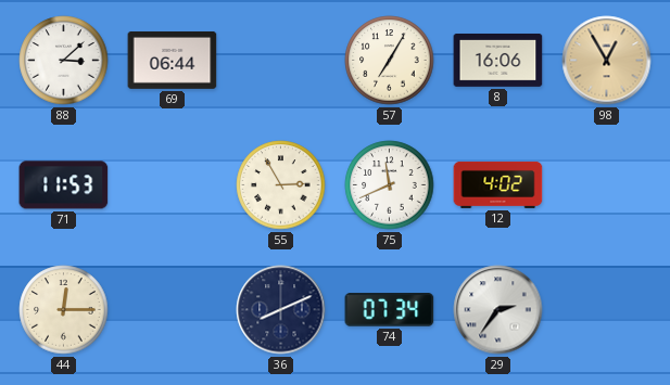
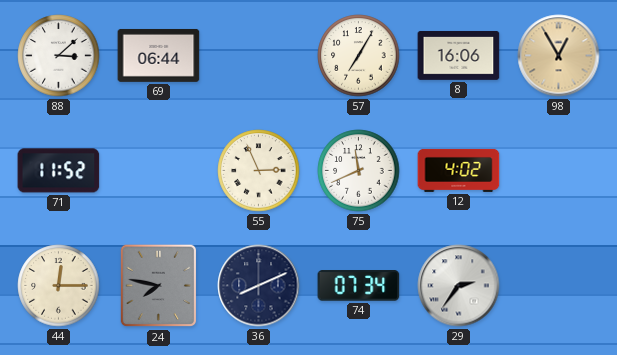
71: 11:53 -> 11:52
55: 2:55 -> 2:56
24: none -> 7:47
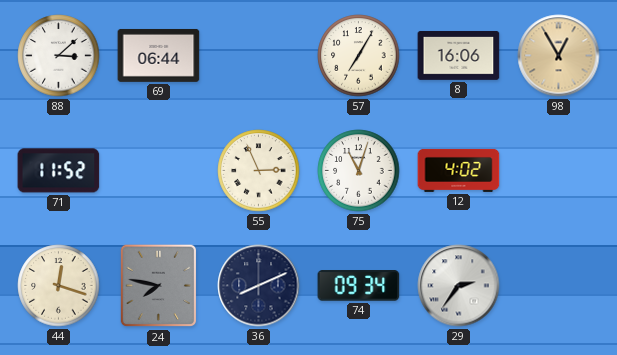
75: 11:41 -> 11:03
44: 12:15 -> 12:18
74: 07:34 -> 09:34
